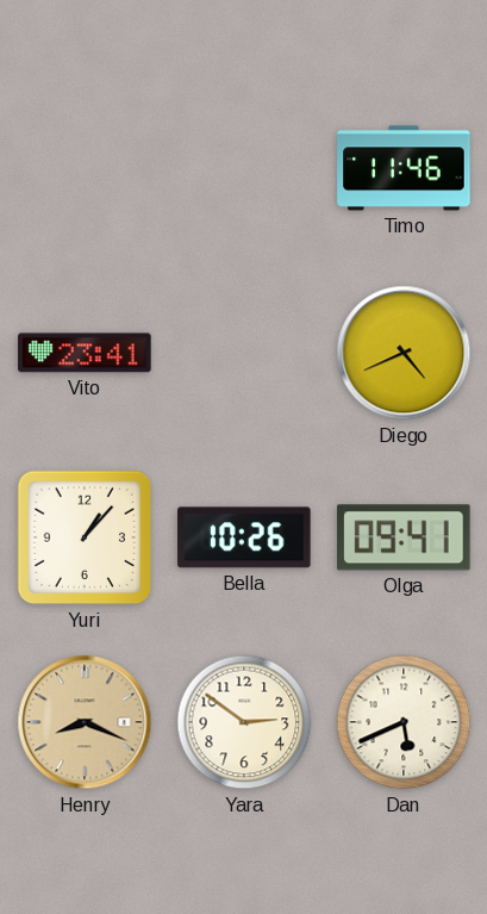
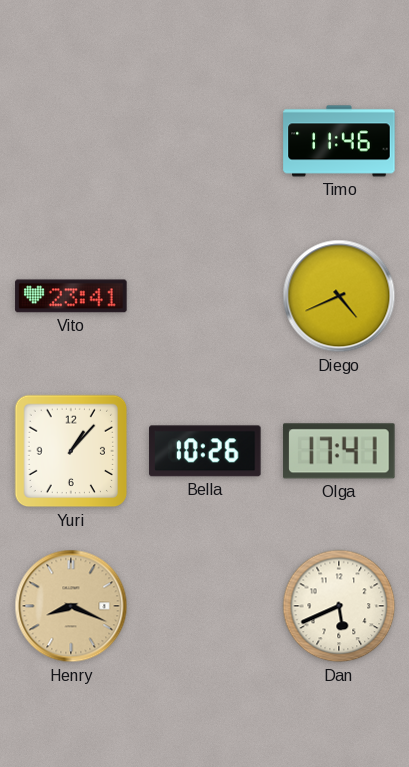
Olga: 09:41 -> 17:41
Yara: 2:51 -> none
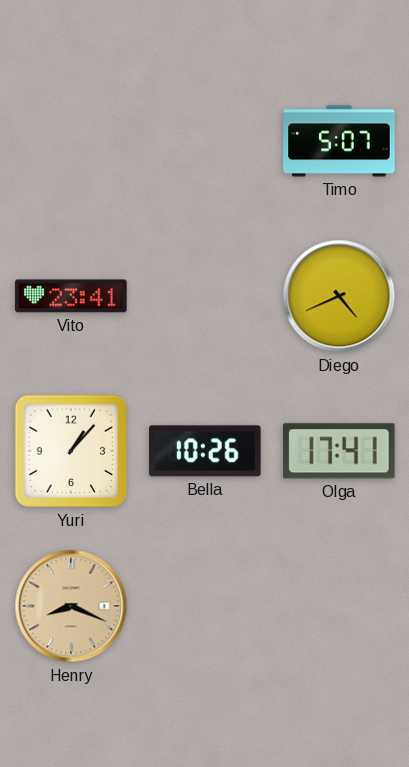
Timo: 11:46 -> 5:07
Dan: 5:41 -> none
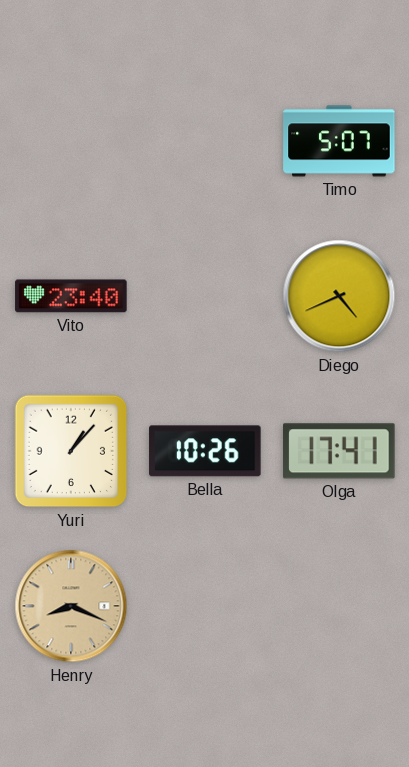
Vito: 23:41 -> 23:40
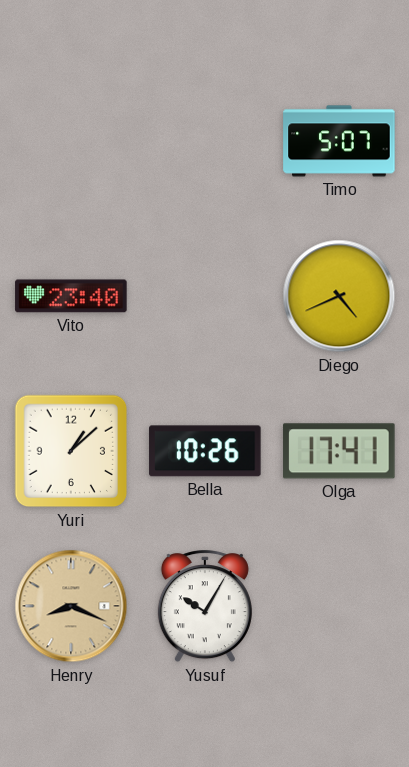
Yuri: 1:07 -> 1:08
Yusuf: none -> 10:05
